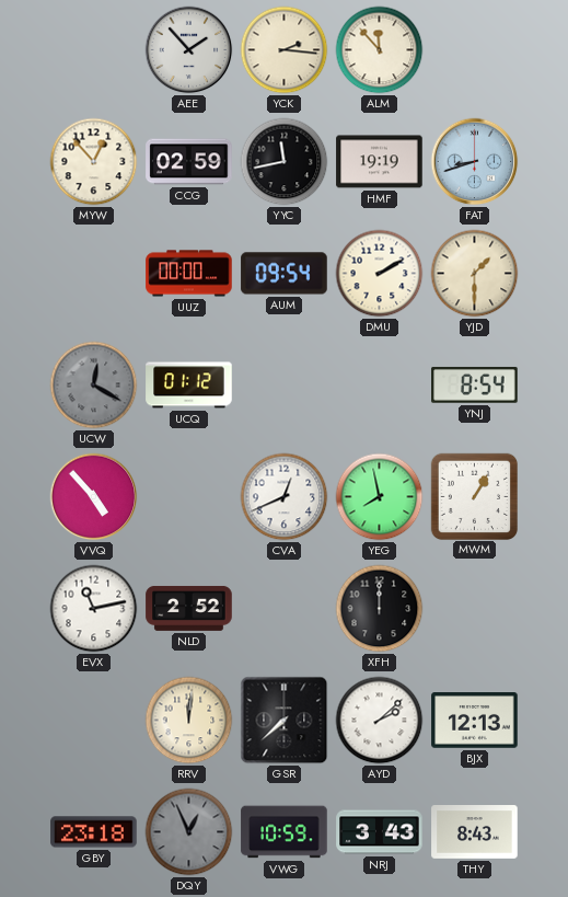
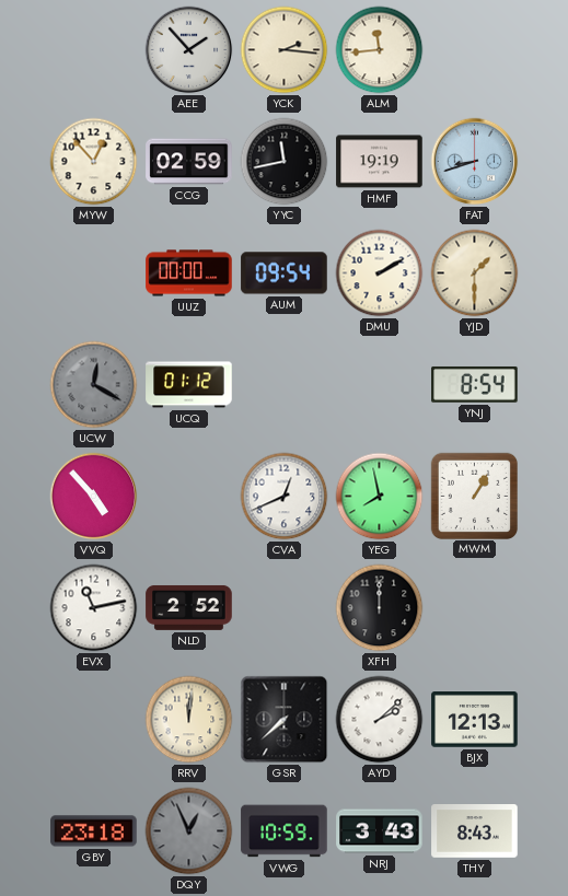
ALM: 11:53 -> 11:44
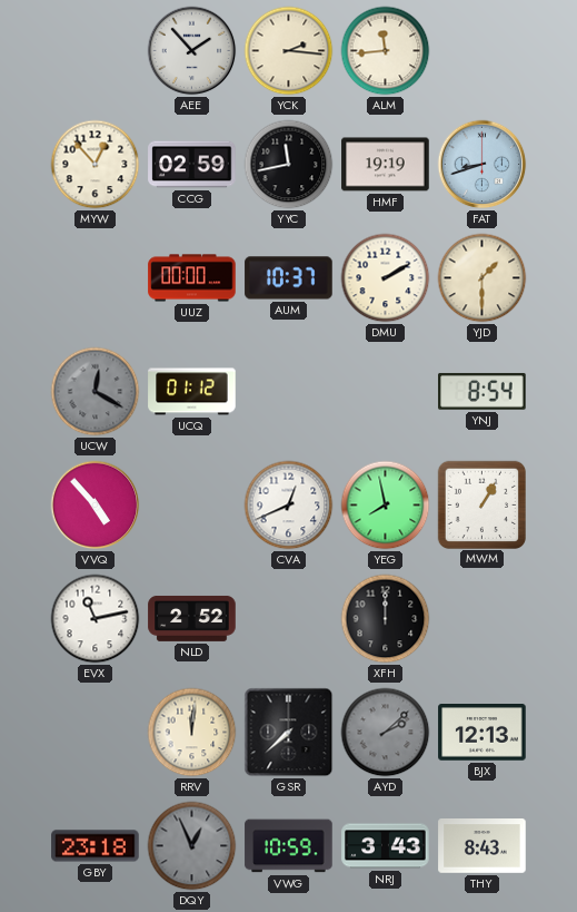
AUM: 09:54 -> 10:37
AYD dial: white -> grey
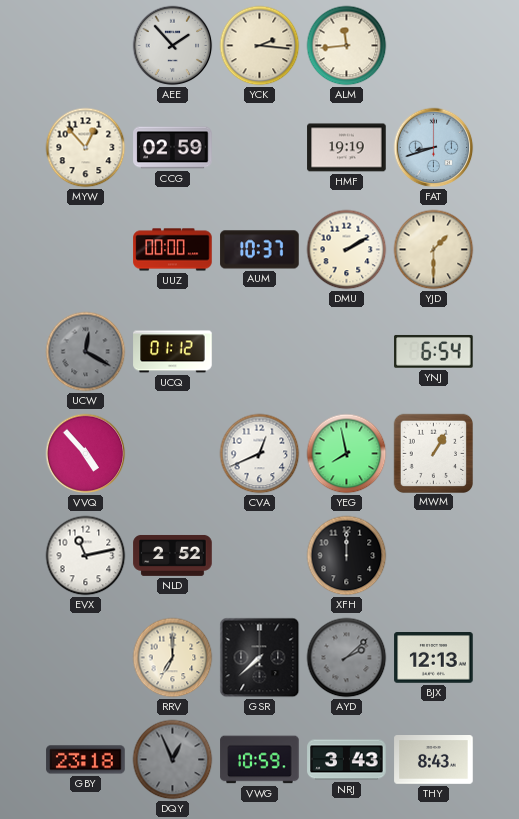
YYC: 11:43 -> none
YNJ: 8:54 -> 6:54
RRV: 12:01 -> 7:00
